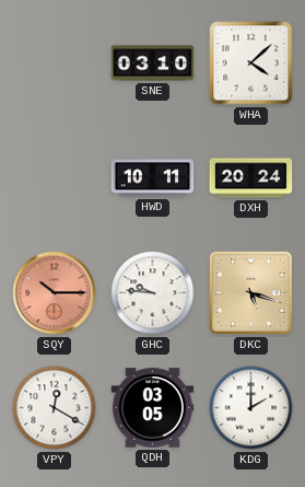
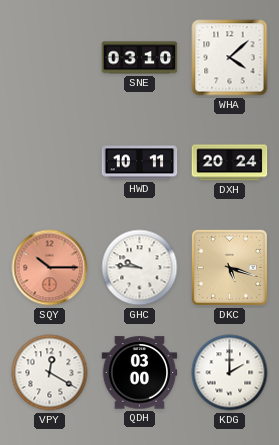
QDH: 03:05 -> 03:00
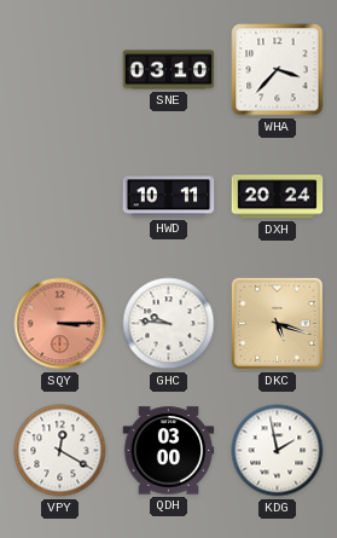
WHA: 4:08 -> 3:37
SQY: 10:15 -> 3:15
KDG: 2:00 -> 1:58
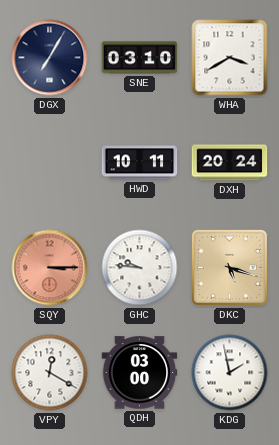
DGX: none -> 7:05
WHA: 3:37 -> 3:40
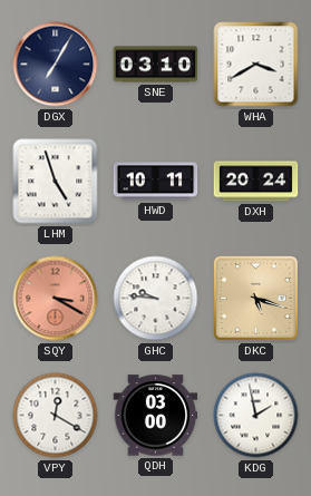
LHM: none -> 4:57
SQY: 3:15 -> 3:20
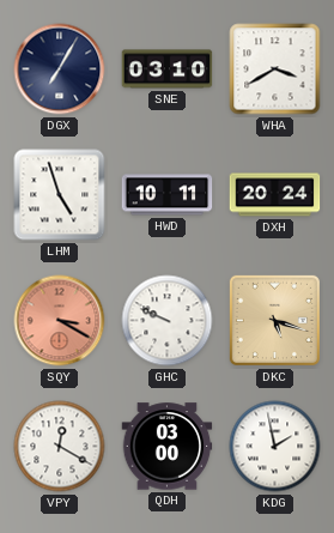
GHC: 9:46 -> 9:49
